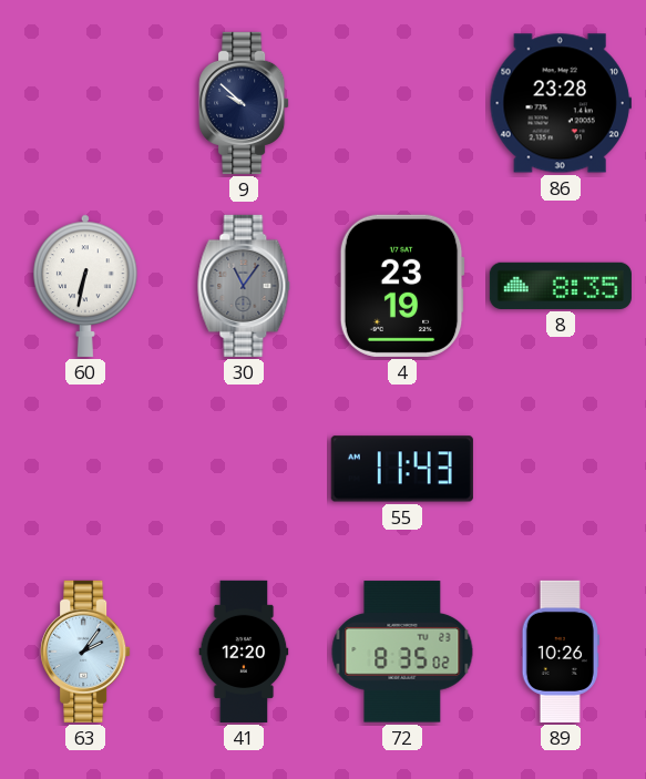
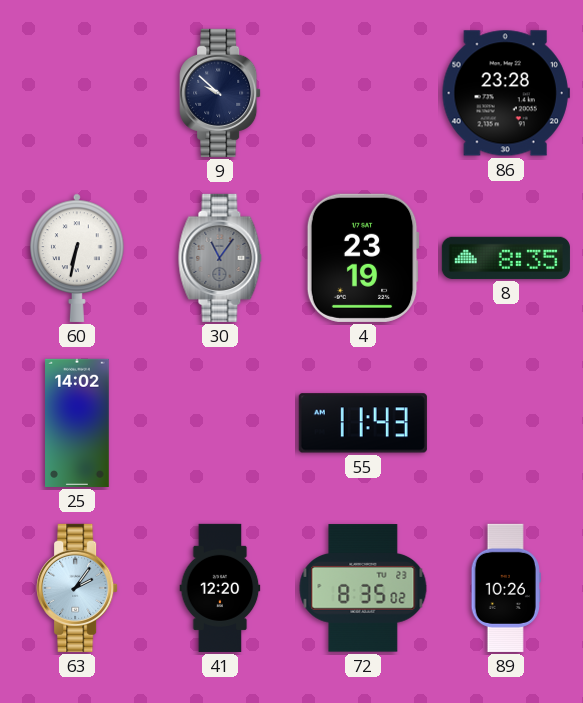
25: none -> 14:02
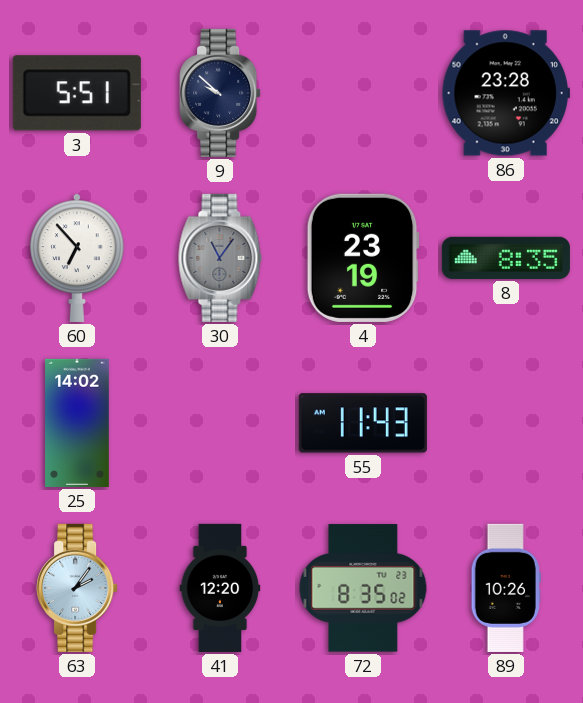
3: none -> 5:51
60: 6:32 -> 6:53
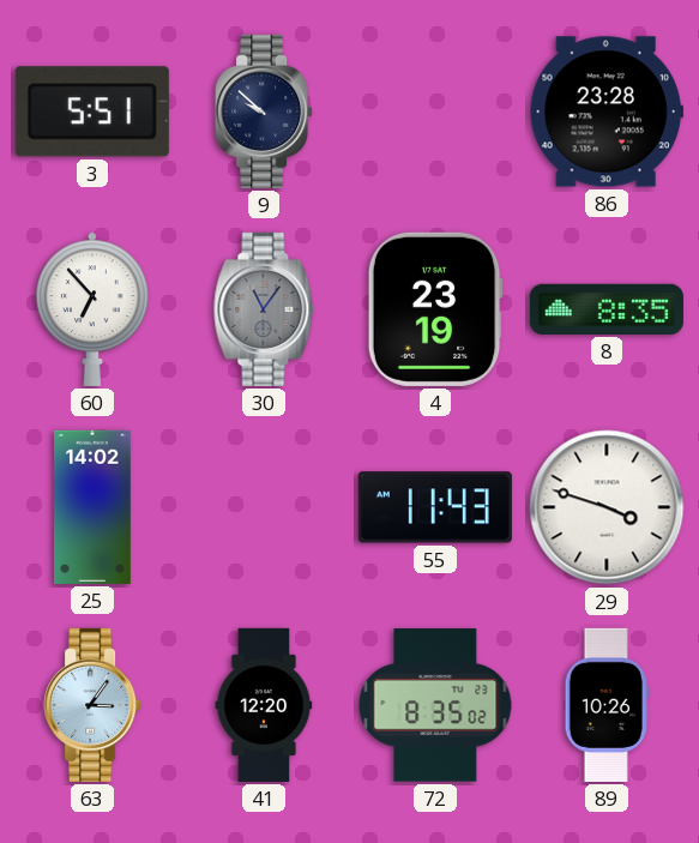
29: none -> 3:48
63: 2:06 -> 3:06
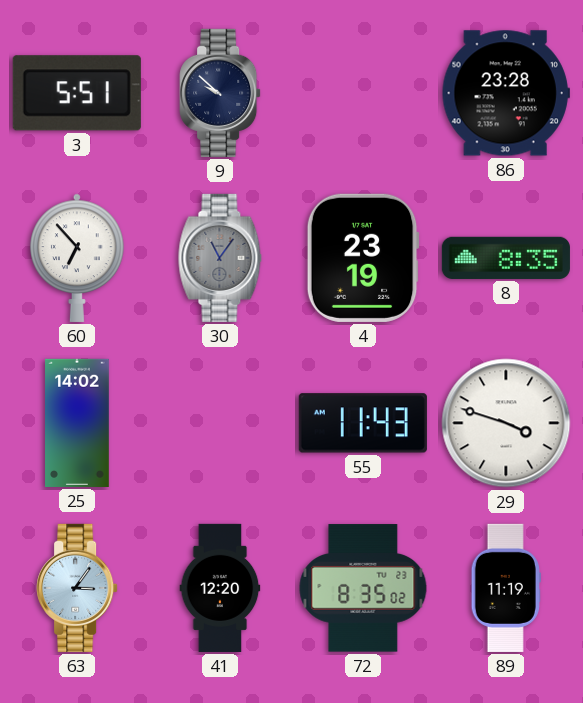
89: 10:26 -> 11:19
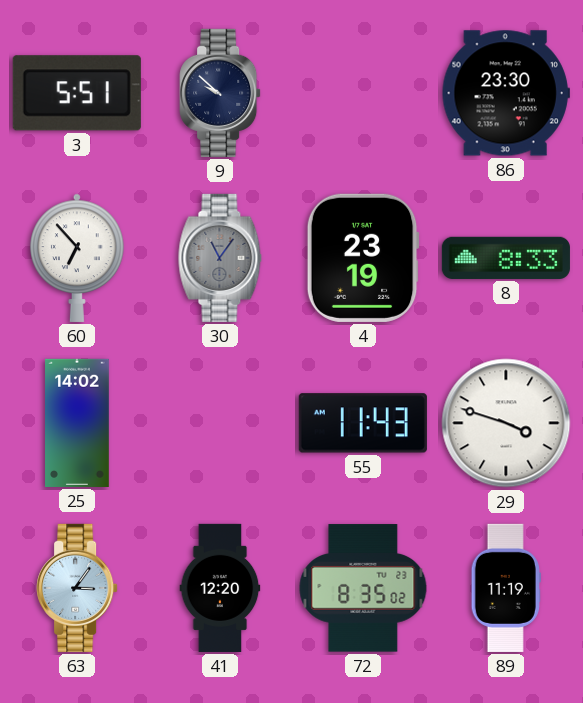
86: 23:28 -> 23:30
8: 8:35 -> 8:33
